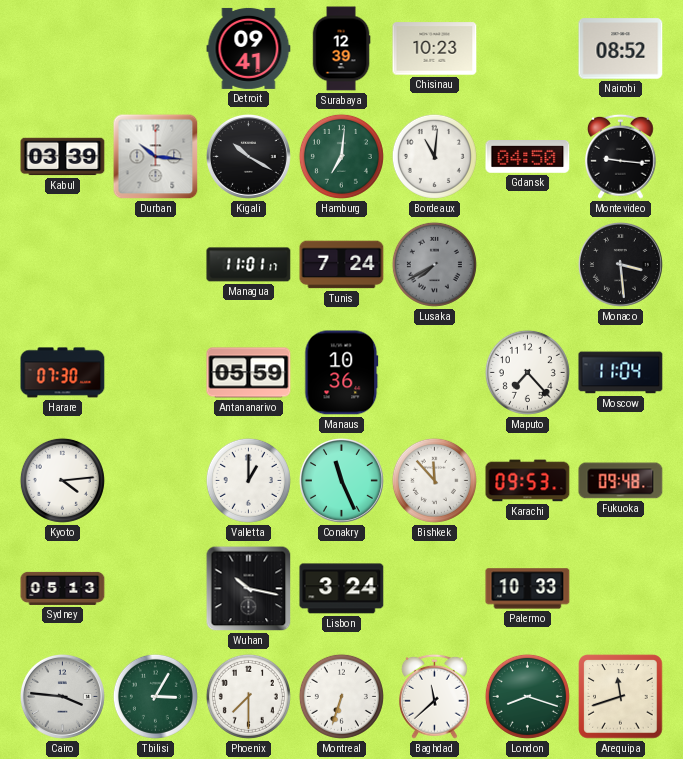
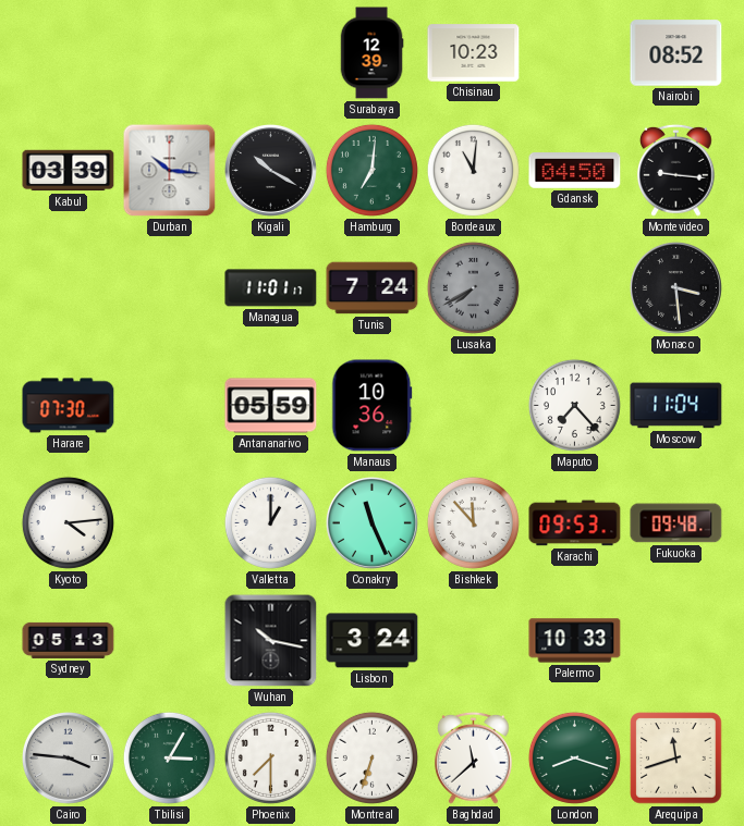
Detroit: 09:41 -> none
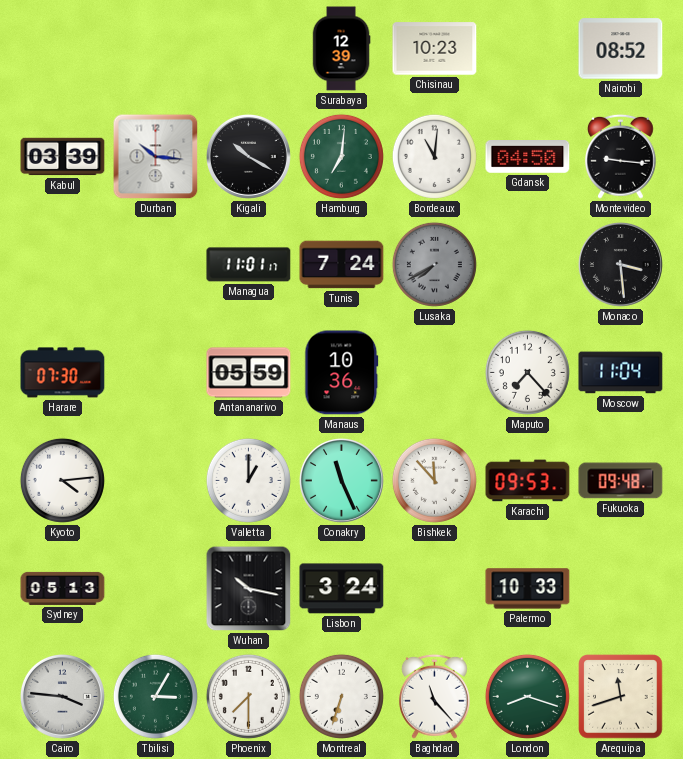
Baghdad: 11:38 -> 11:23
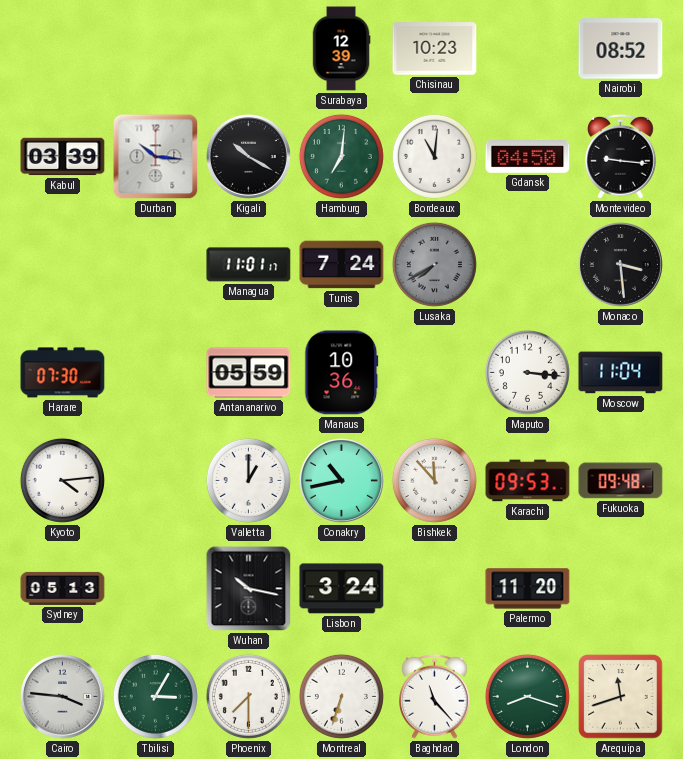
Maputo: 7:23 -> 3:16
Conakry: 11:26 -> 10:43
Palermo: 10:33 -> 11:20
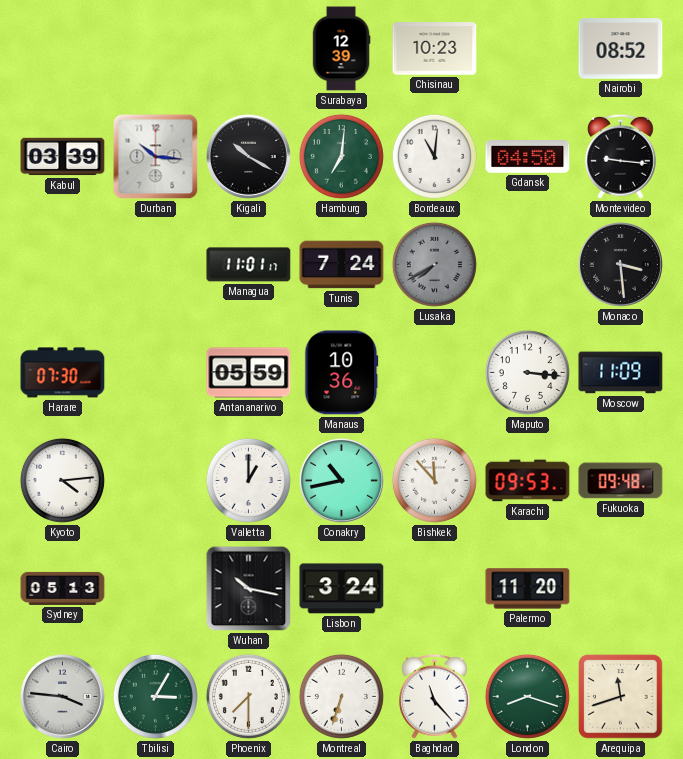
Moscow: 11:04 -> 11:09
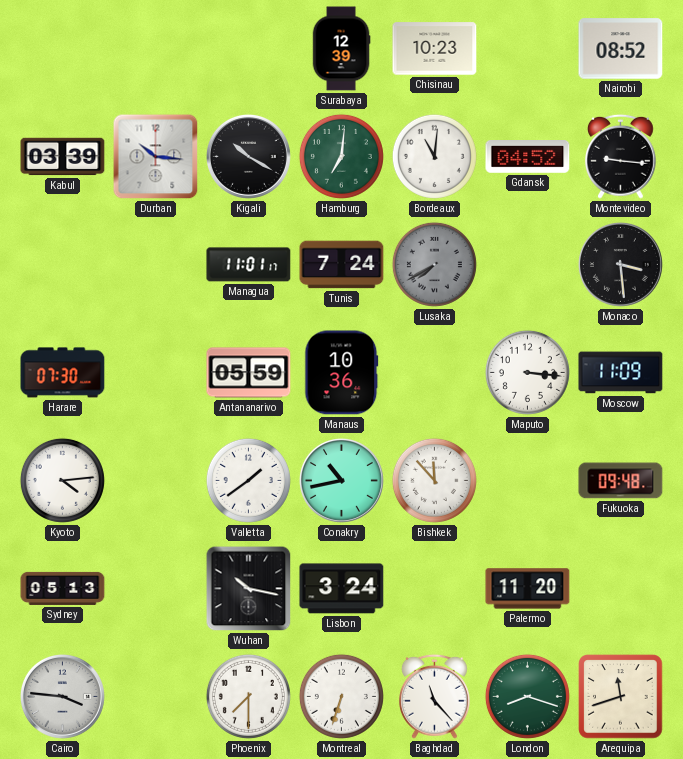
Gdansk: 04:50 -> 04:52
Valletta: 1:00 -> 1:39
Karachi: 09:53 -> none
Tbilisi: 3:05 -> none
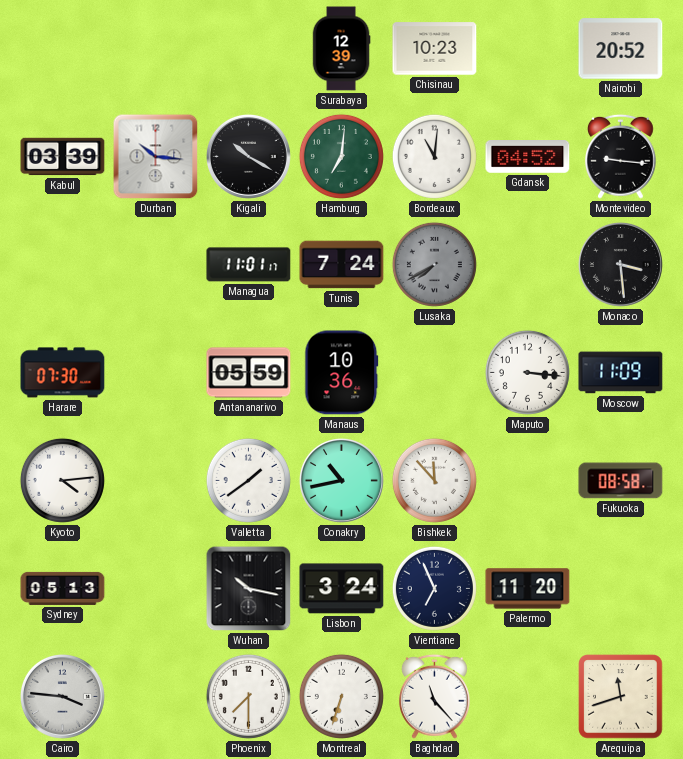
Nairobi: 08:52 -> 20:52
Fukuoka: 09:48 -> 08:58
Vientiane: none -> 6:56
London: 8:18 -> none
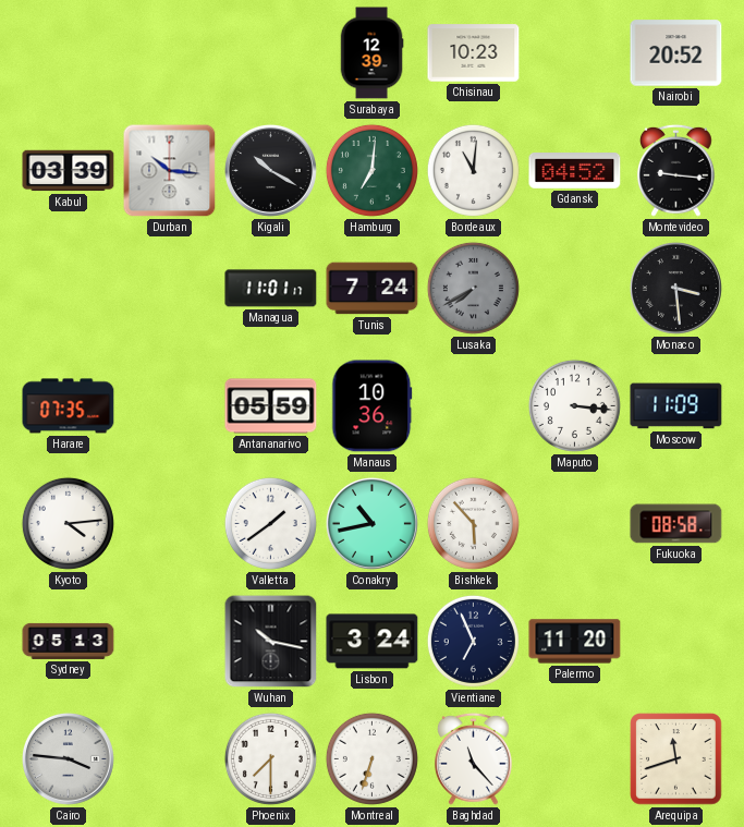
Harare: 07:30 -> 07:35
Bishkek: 11:53 -> 5:53
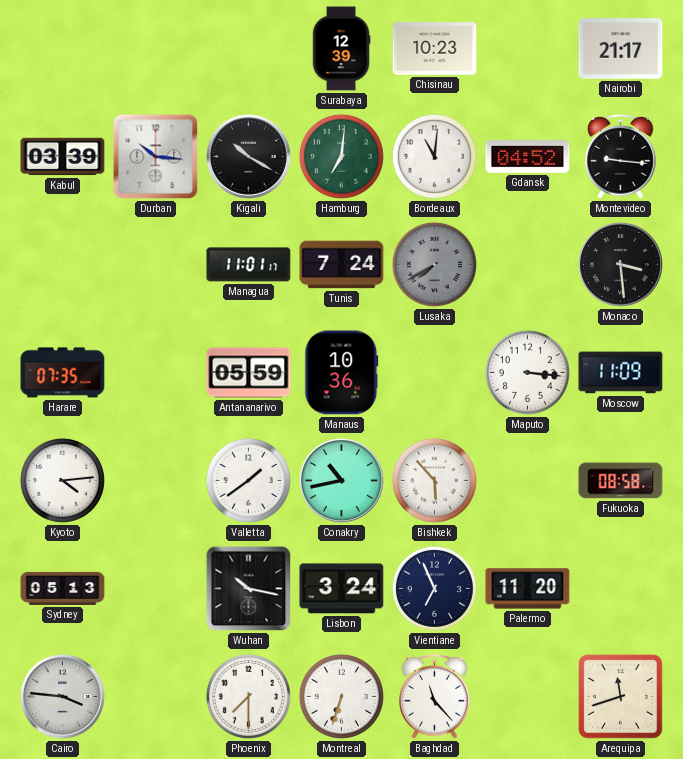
Nairobi: 20:52 -> 21:17
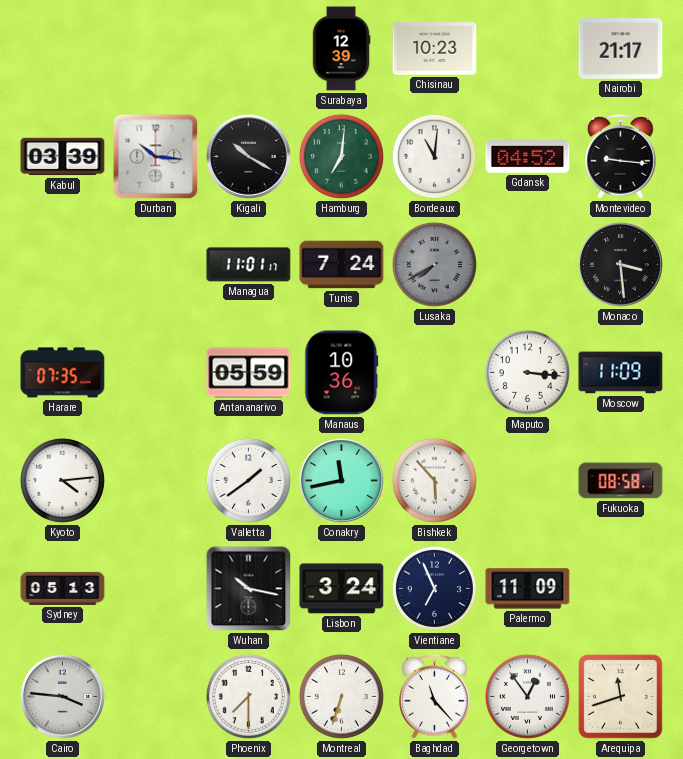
Conakry: 10:43 -> 11:43
Palermo: 11:20 -> 11:09
Georgetown: none -> 12:54
